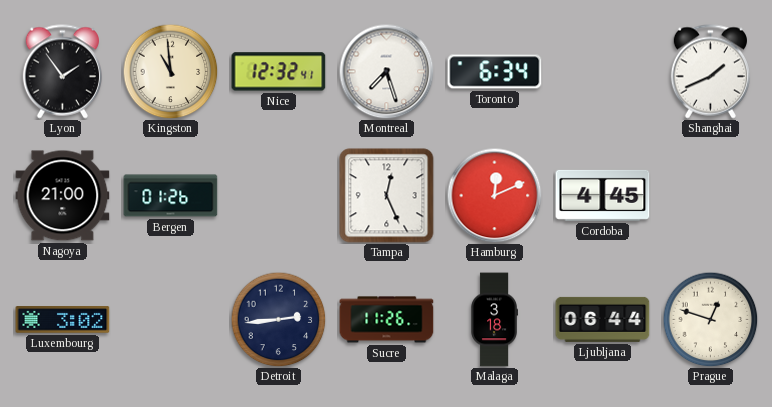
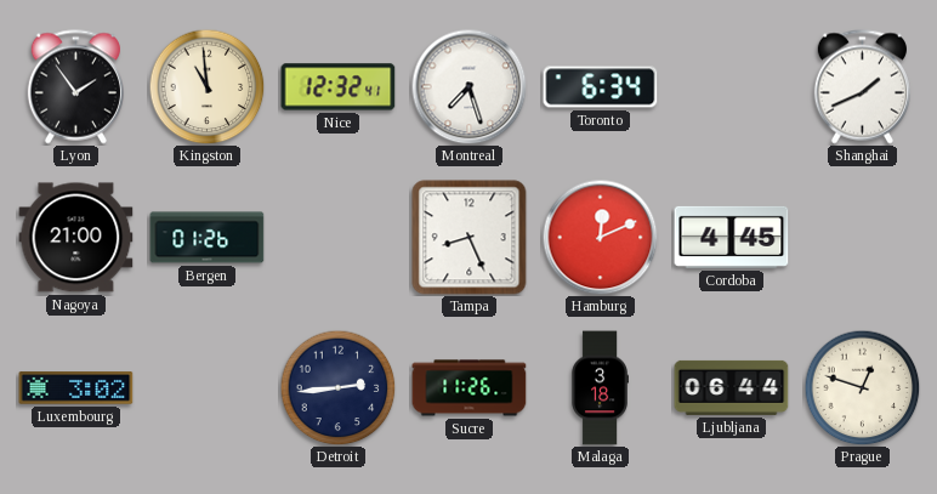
Tampa: 12:26 -> 8:26
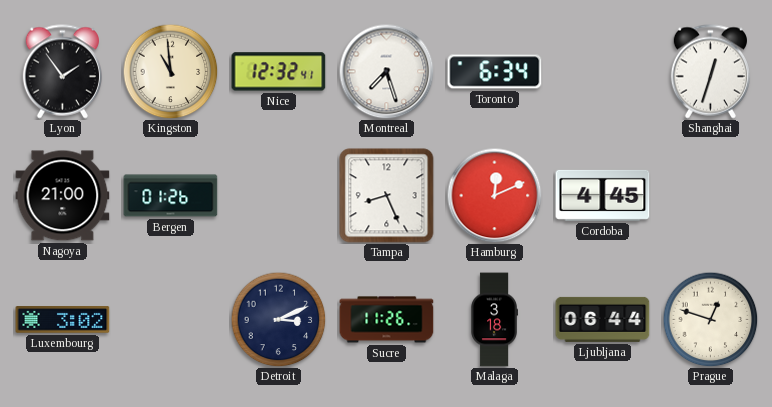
Shanghai: 1:41 -> 12:33
Detroit: 2:44 -> 3:11
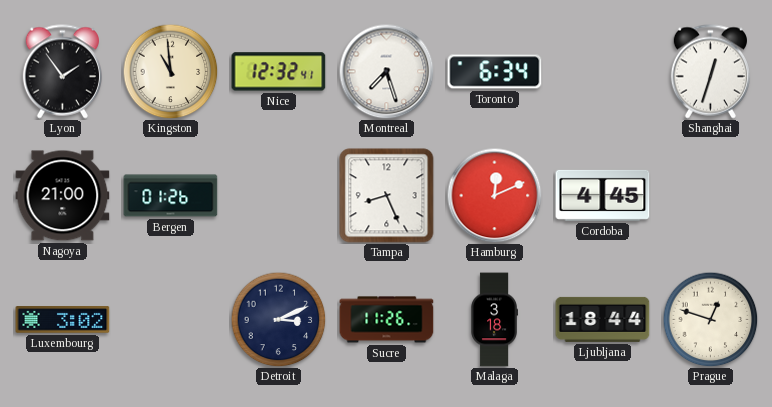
Ljubljana: 06:44 -> 18:44
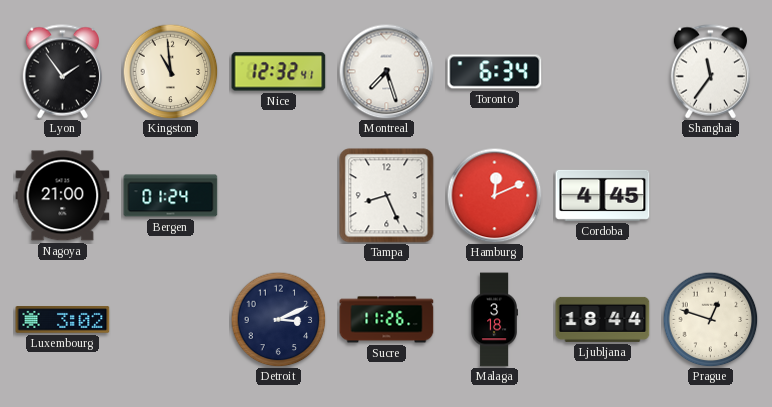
Shanghai: 12:33 -> 11:36
Bergen: 01:26 -> 01:24
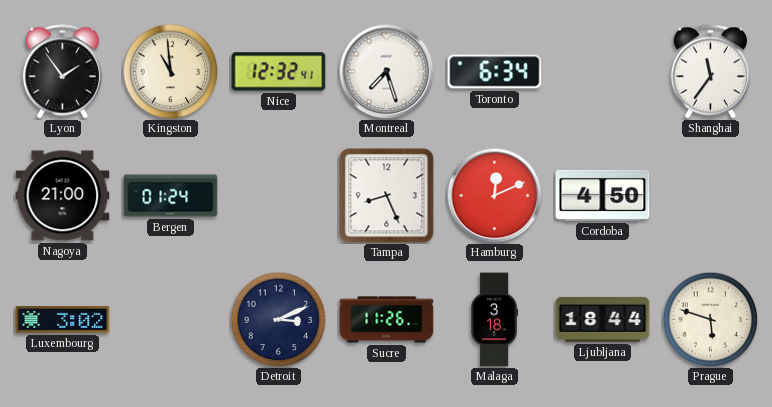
Cordoba: 4:45 -> 4:50
Prague: 12:48 -> 5:48
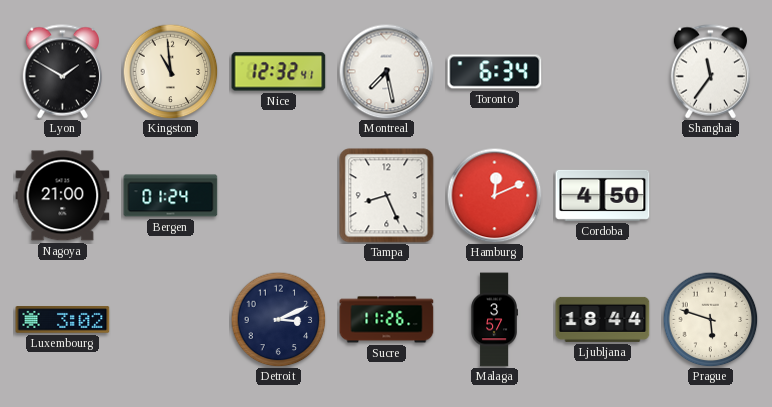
Lyon: 1:54 -> 1:50
Montreal: 7:27 -> 7:28
Malaga: 3:18 -> 3:57
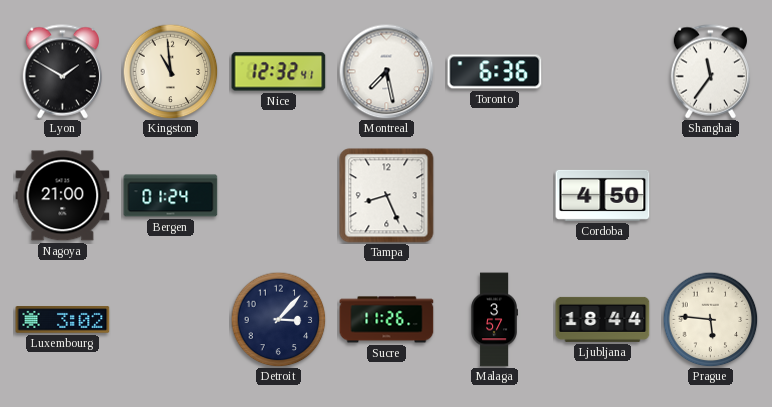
Toronto: 6:34 -> 6:36
Hamburg: 12:11 -> none
Detroit: 3:11 -> 3:07
Prague: 5:48 -> 5:46
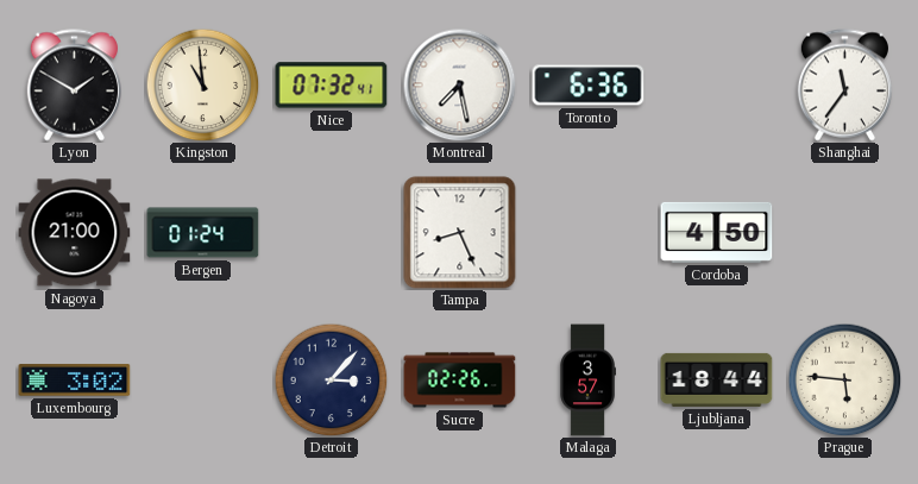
Nice: 12:32 -> 07:32
Sucre: 11:26 -> 02:26
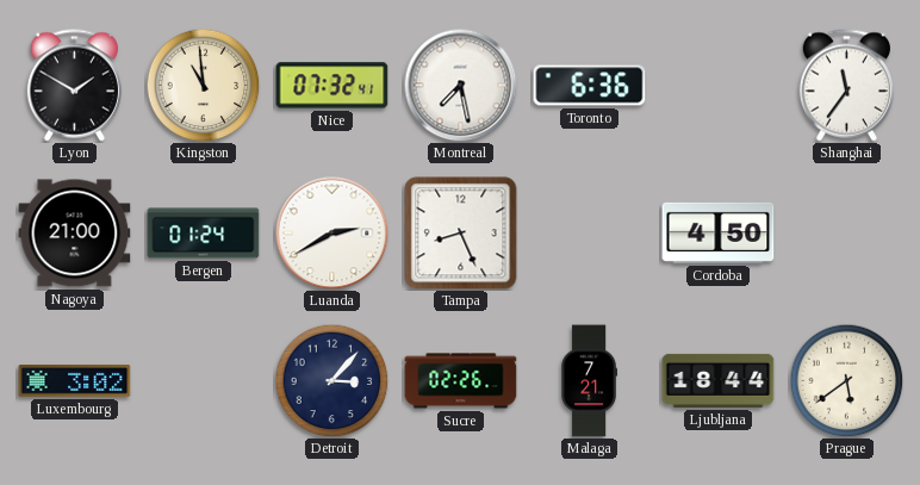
Luanda: none -> 2:40
Malaga: 3:57 -> 7:21
Prague: 5:46 -> 5:39
